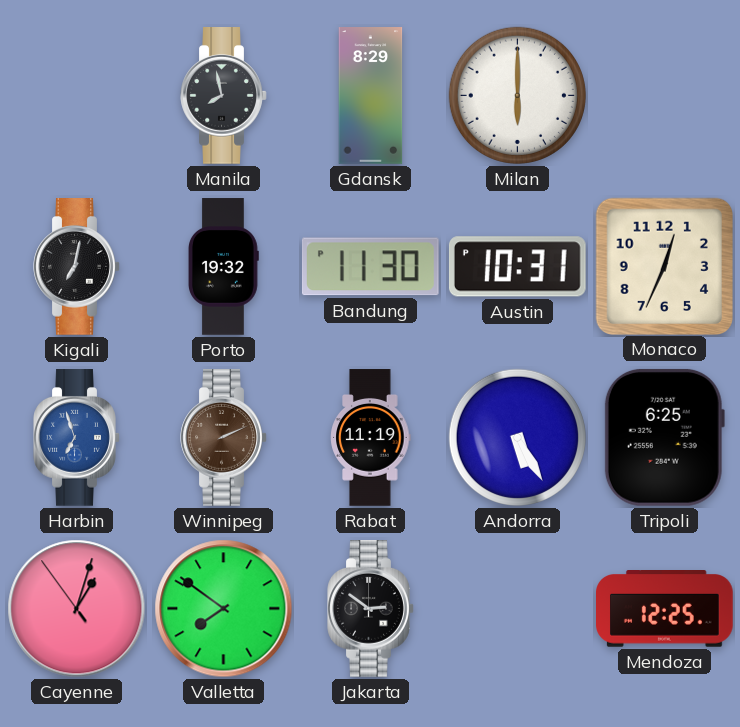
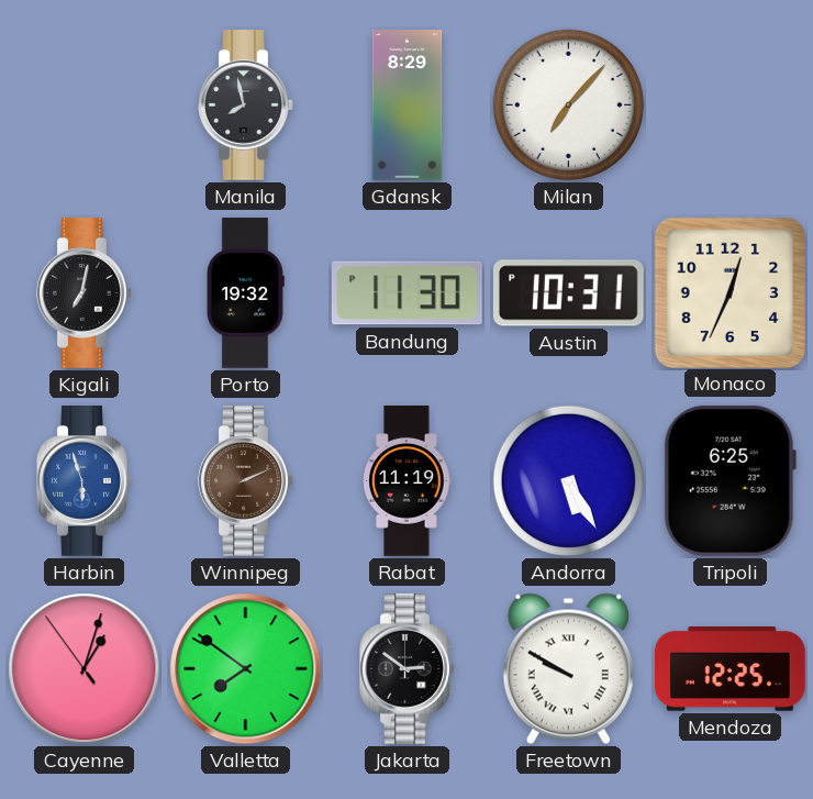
Milan: 6:00 -> 7:07
Harbin: 6:57 -> 5:57
Freetown: none -> 9:50
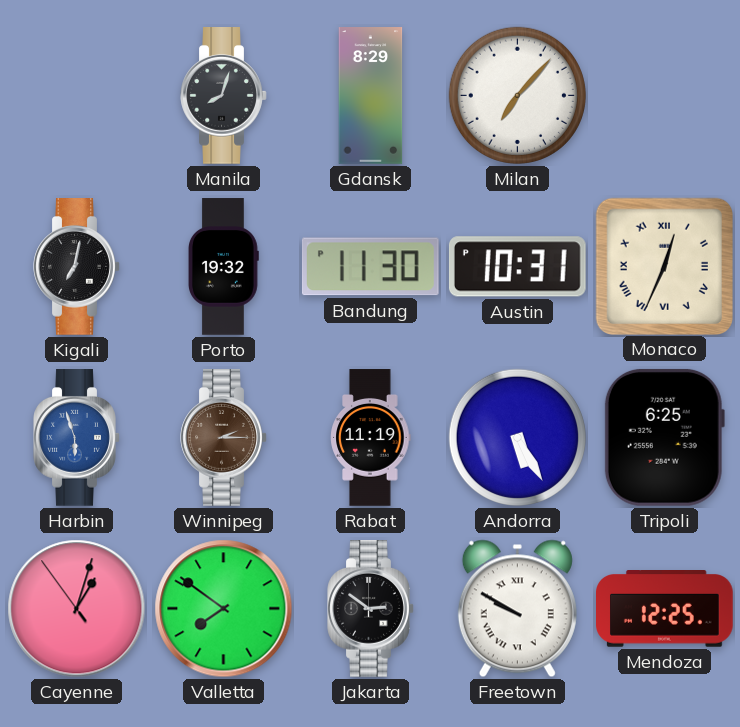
Manila: 7:58 -> 8:03
Monaco numerals: Arabic -> Roman
Winnipeg: 2:11 -> 2:15
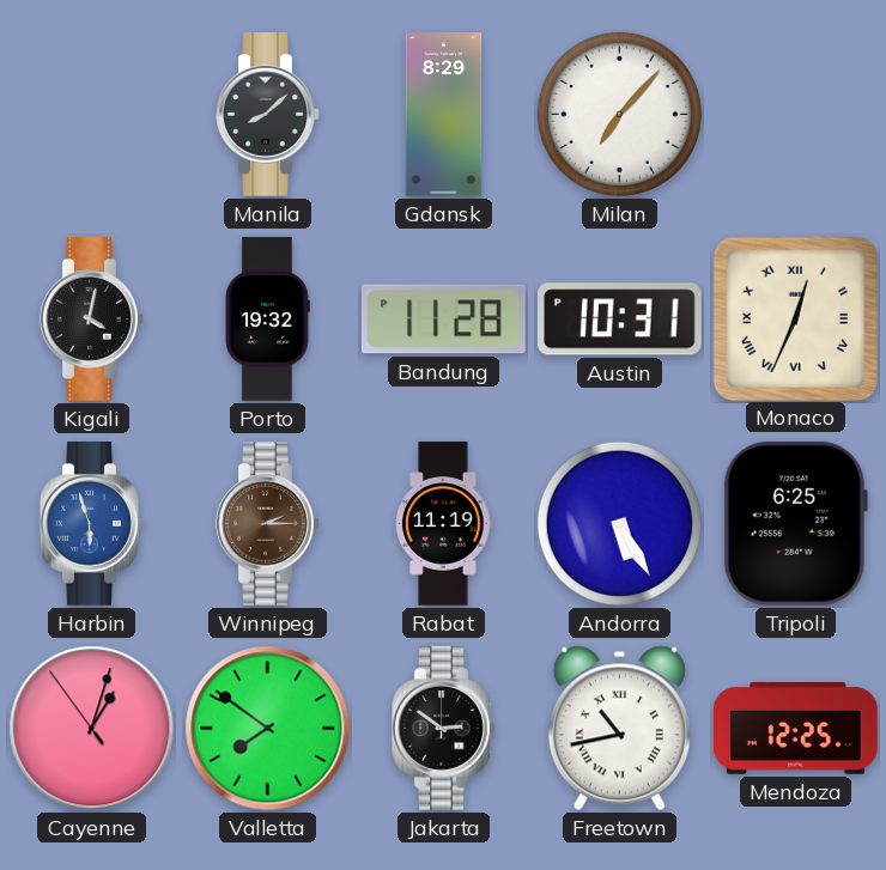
Manila: 8:03 -> 8:08
Kigali: 7:02 -> 4:02
Bandung: 11:30 -> 11:28
Freetown: 9:50 -> 10:43
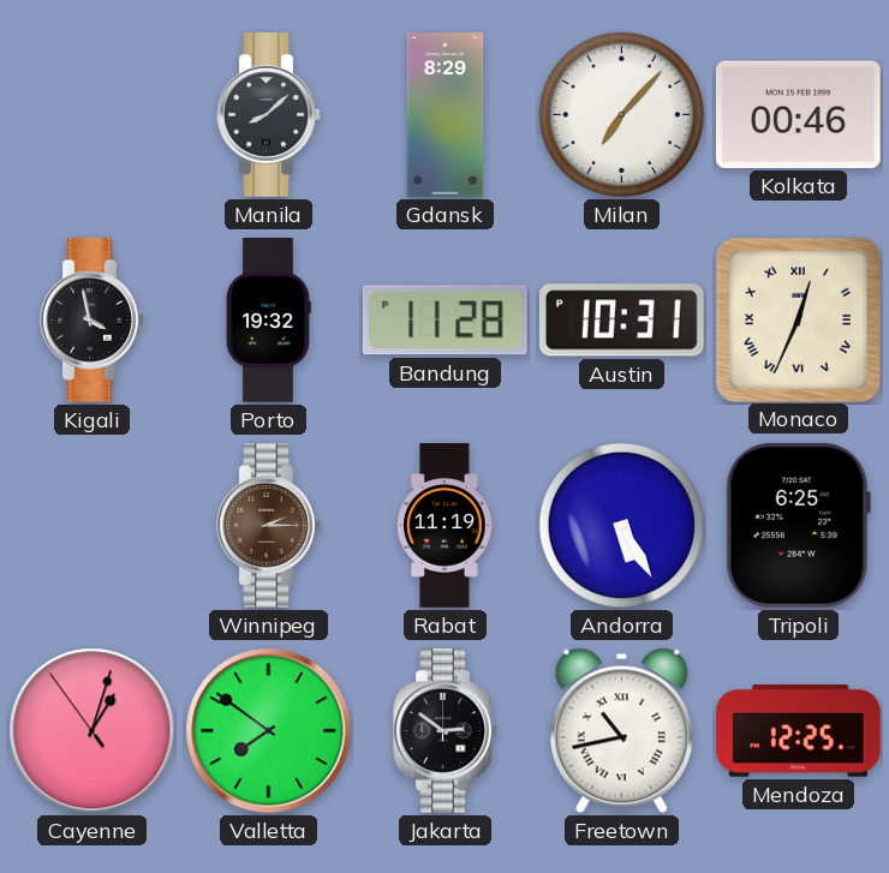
Kolkata: none -> 00:46
Kigali: 4:02 -> 3:58
Harbin: 5:57 -> none
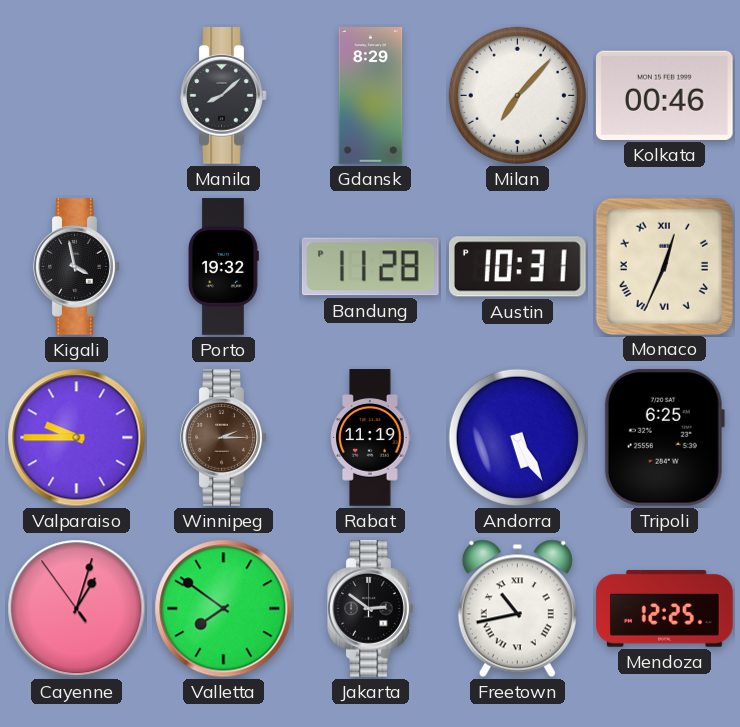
Valparaiso: none -> 9:45
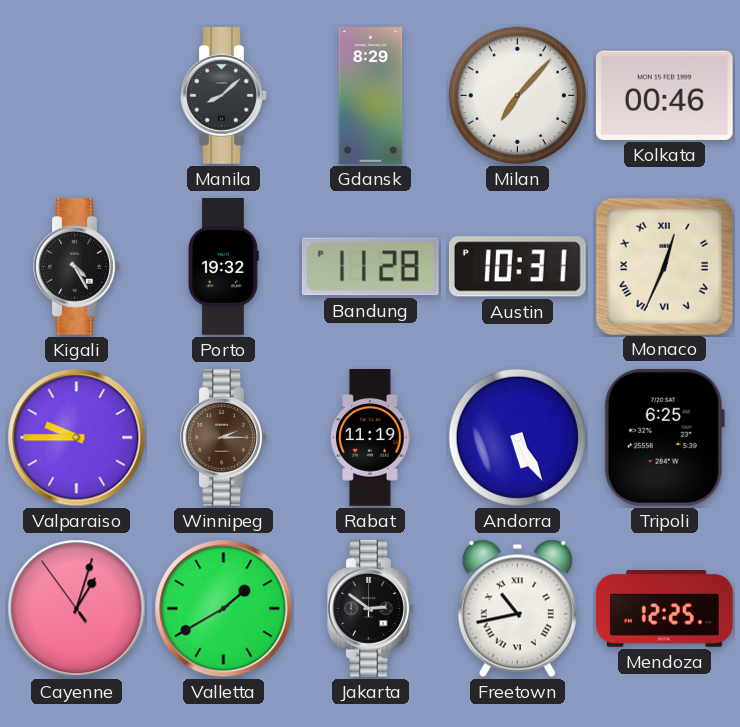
Kigali: 3:58 -> 4:25
Valletta: 7:51 -> 1:40
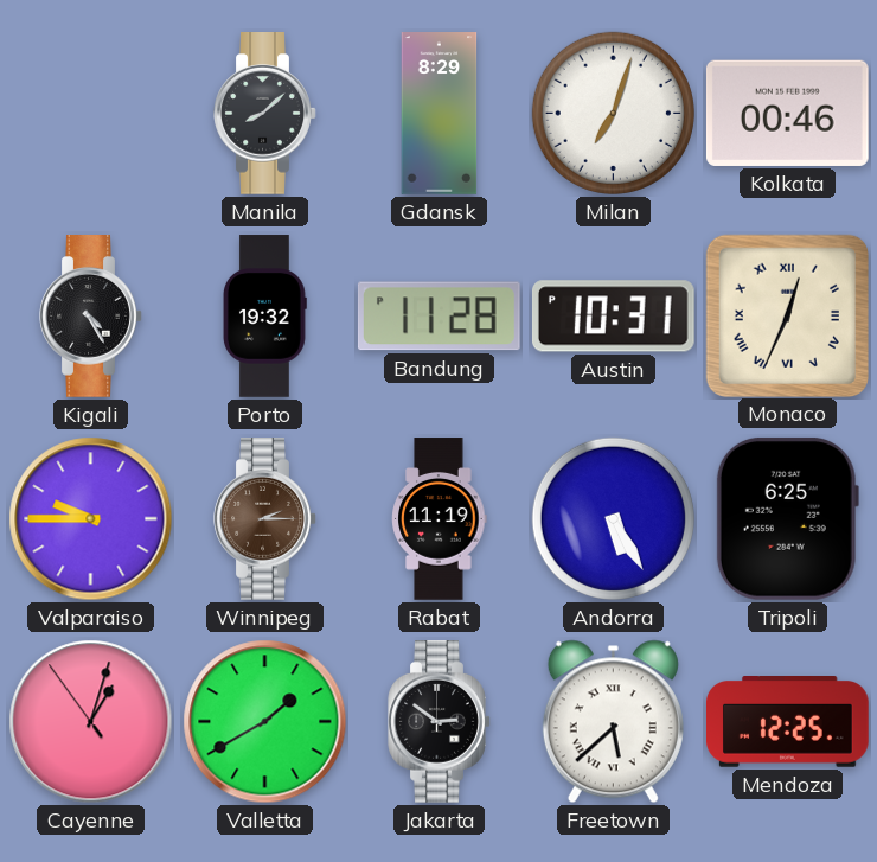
Milan: 7:07 -> 7:03
Freetown: 10:43 -> 5:38
